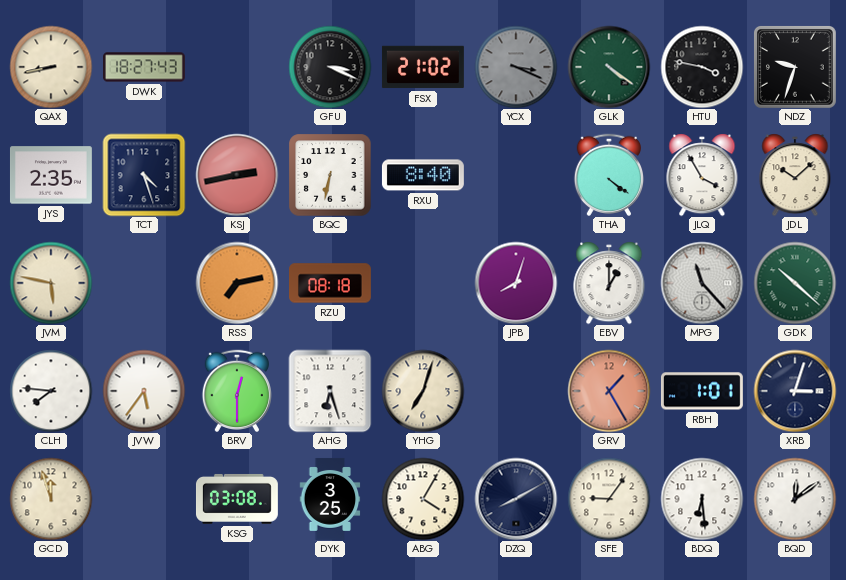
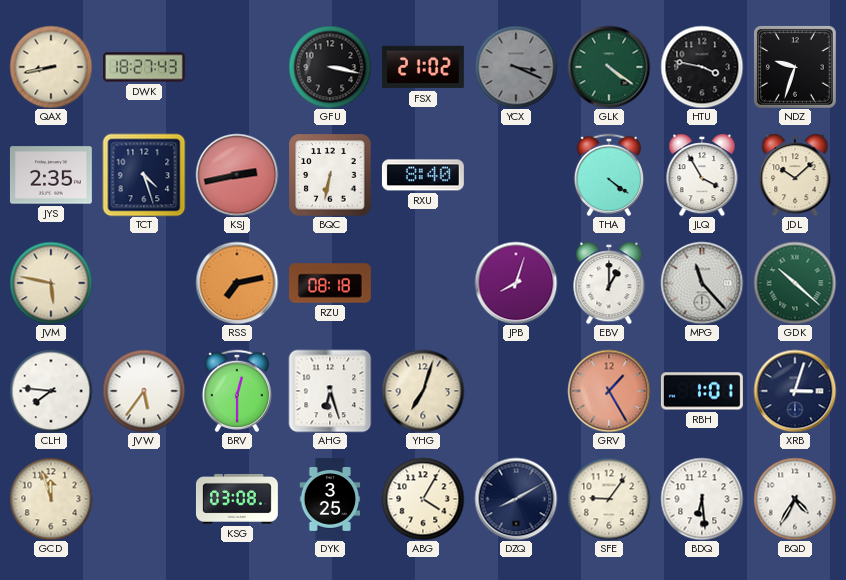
GFU: 3:19 -> 3:17
BQD: 12:09 -> 4:35
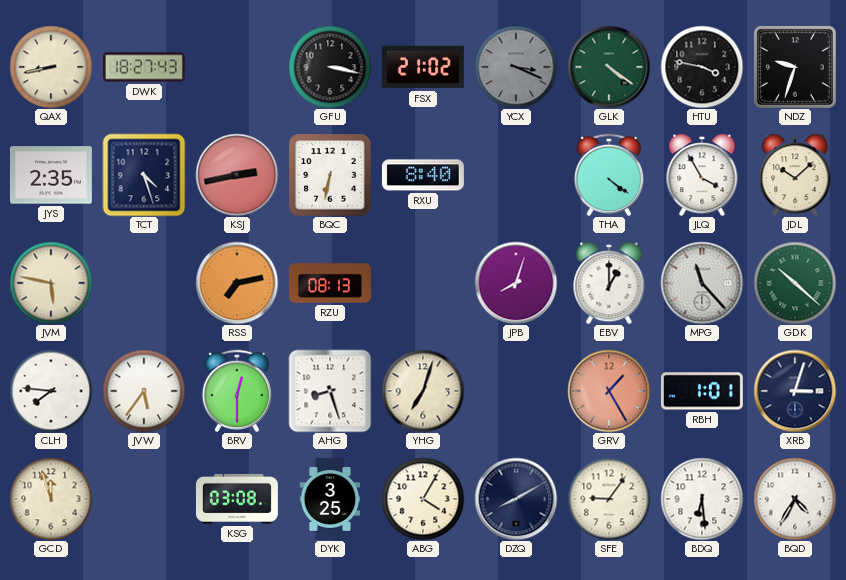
RZU: 08:18 -> 08:13
AHG: 6:27 -> 8:27
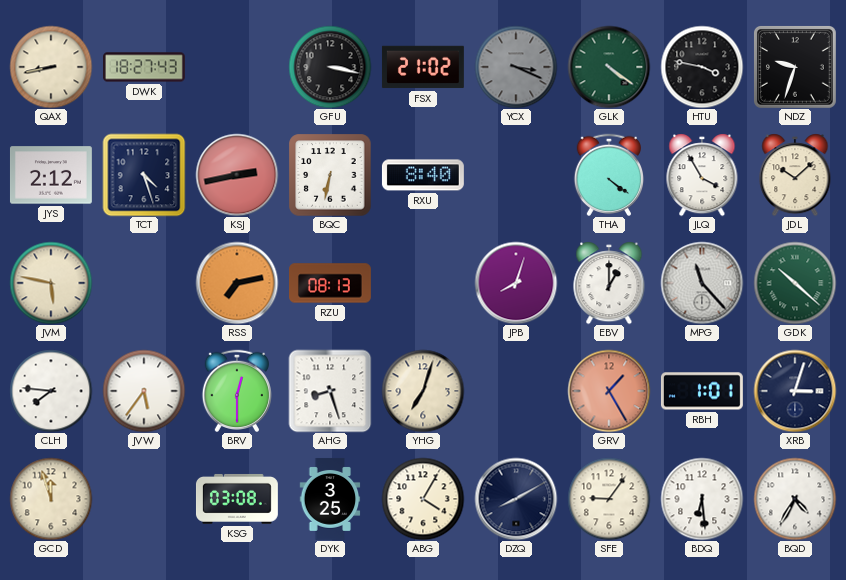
JYS: 2:35 -> 2:12
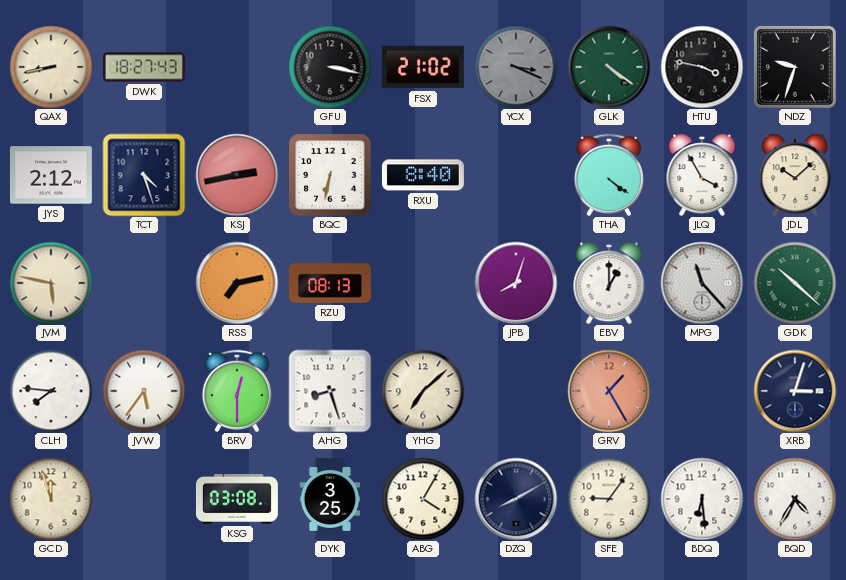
YHG: 7:03 -> 7:08
RBH: 1:01 -> none
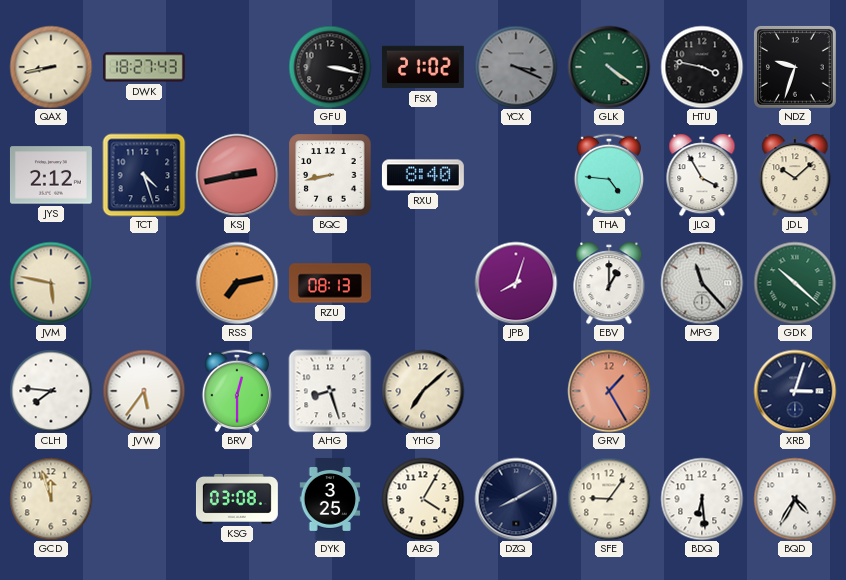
BQC: 6:32 -> 8:43
THA: 4:21 -> 4:46
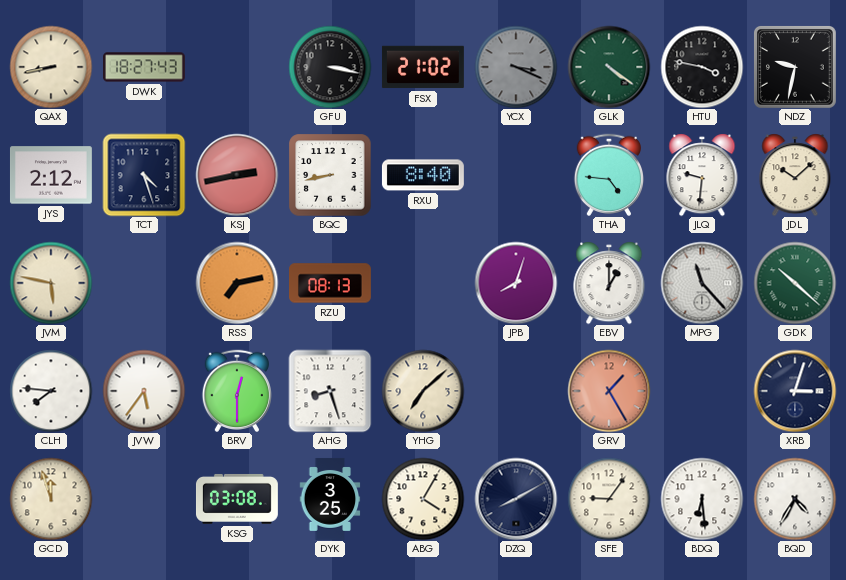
NDZ: 9:33 -> 9:32
JLQ: 3:55 -> 9:31
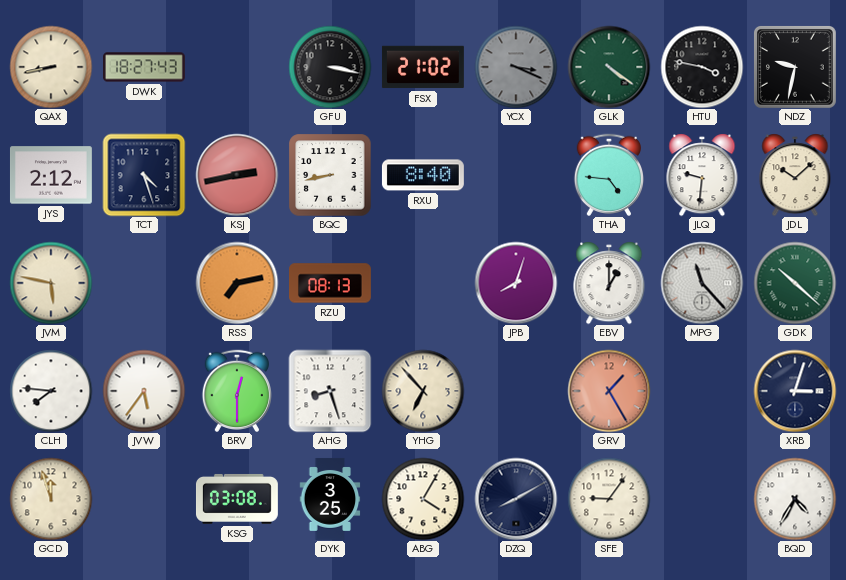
YHG: 7:08 -> 6:53
BDQ: 6:29 -> none
